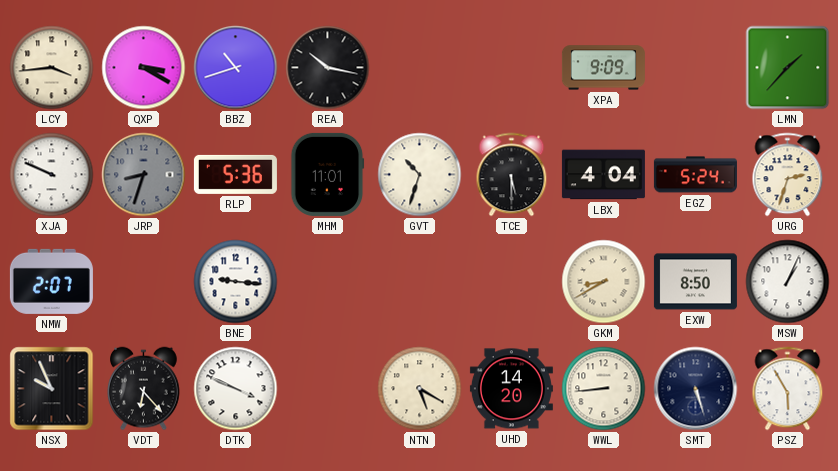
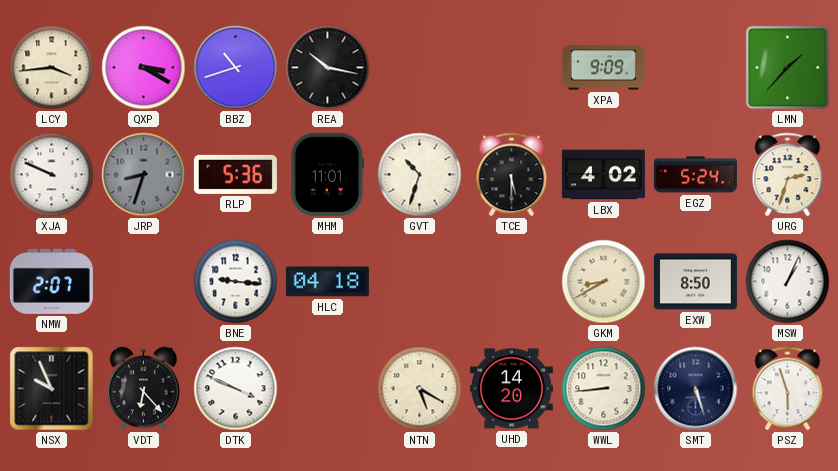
LBX: 4:04 -> 4:02
HLC: none -> 04:18
PSZ: 5:55 -> 5:57
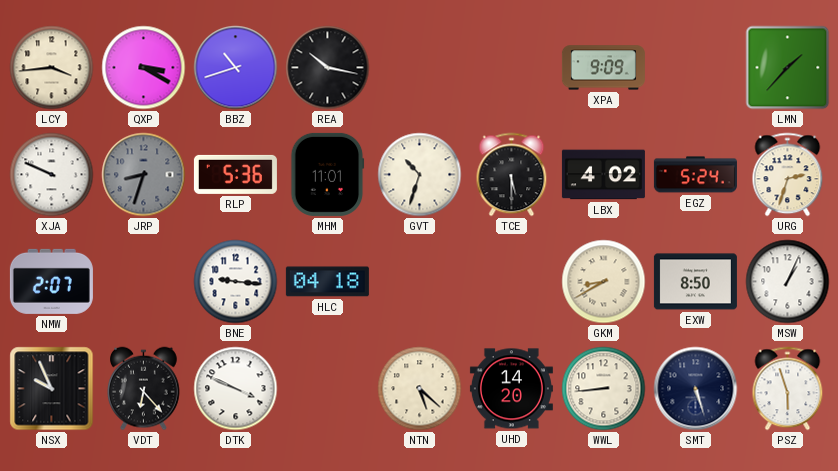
NTN: 5:20 -> 5:22
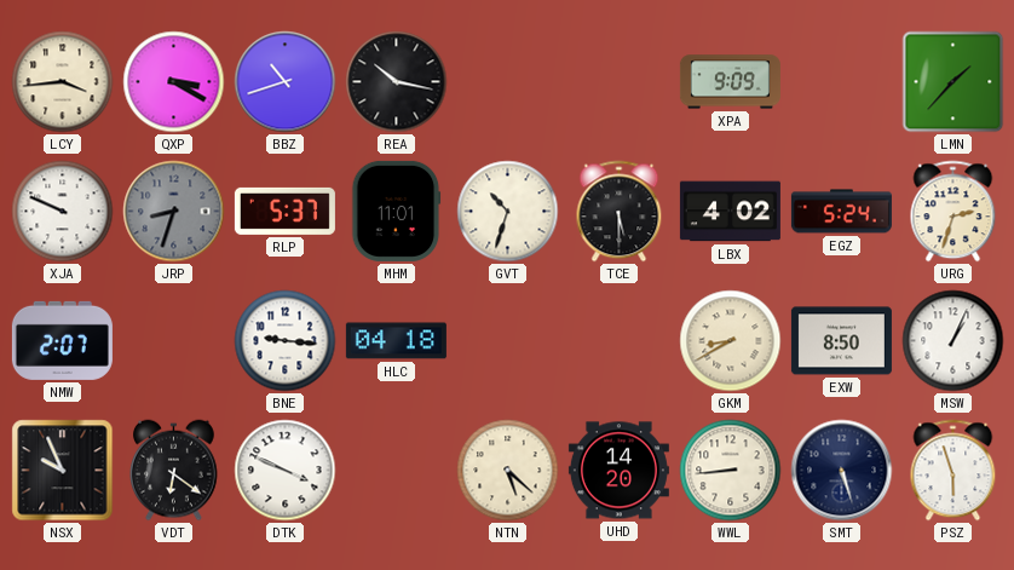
RLP: 5:36 -> 5:37
VDT: 6:23 -> 6:21
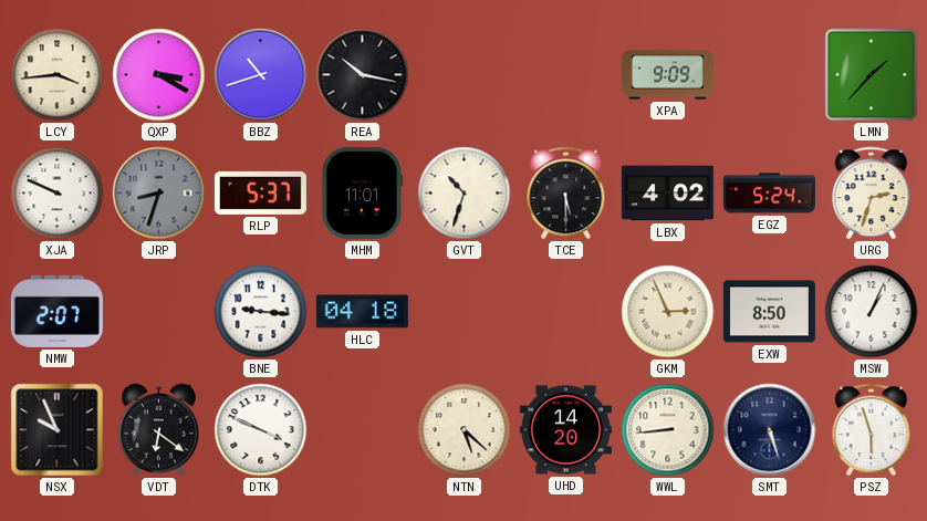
GKM: 8:40 -> 2:56
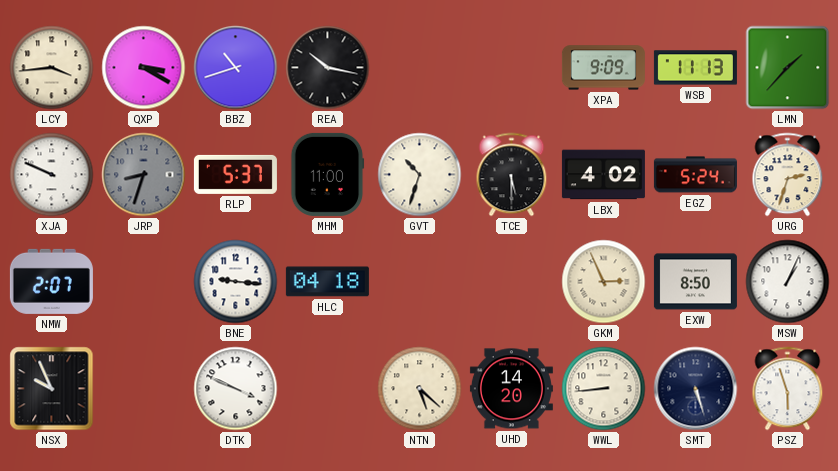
WSB: none -> 11:13
MHM: 11:01 -> 11:00
VDT: 6:21 -> none
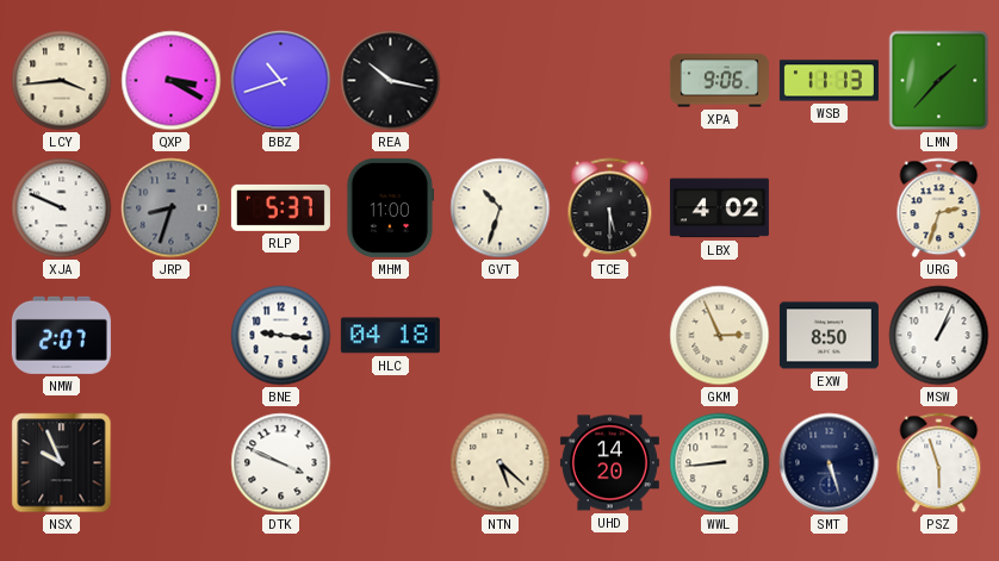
XPA: 9:09 -> 9:06
EGZ: 5:24 -> none
